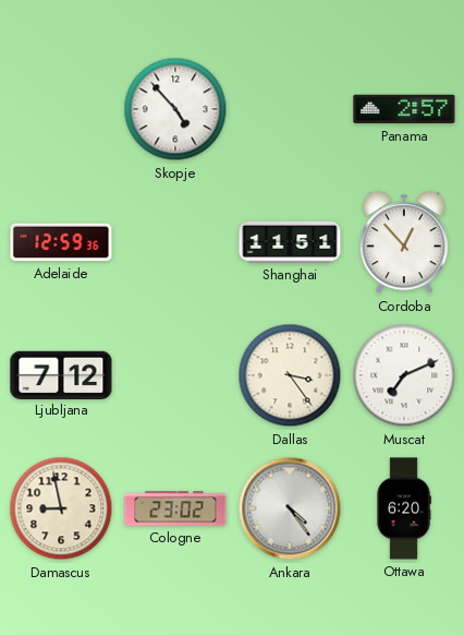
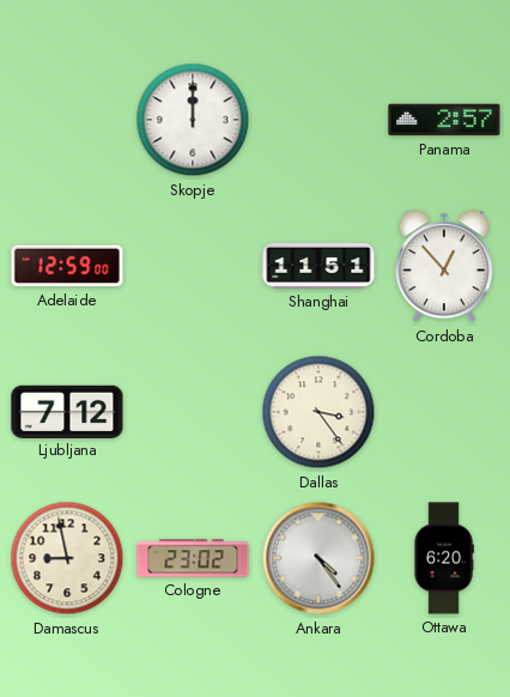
Skopje: 4:53 -> 12:00
Adelaide: 12:59:36 -> 12:59:00
Muscat: 7:11 -> none
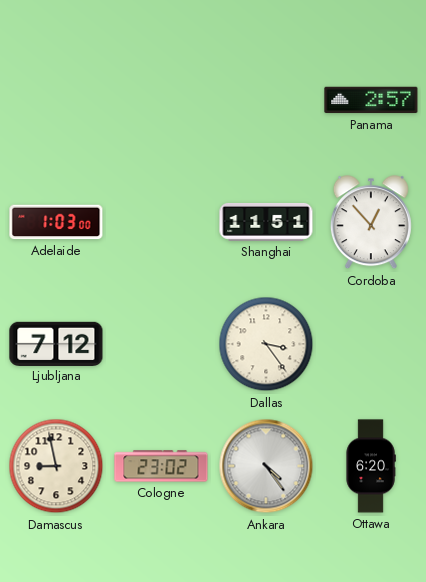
Skopje: 12:00 -> none
Adelaide: 12:59 -> 1:03
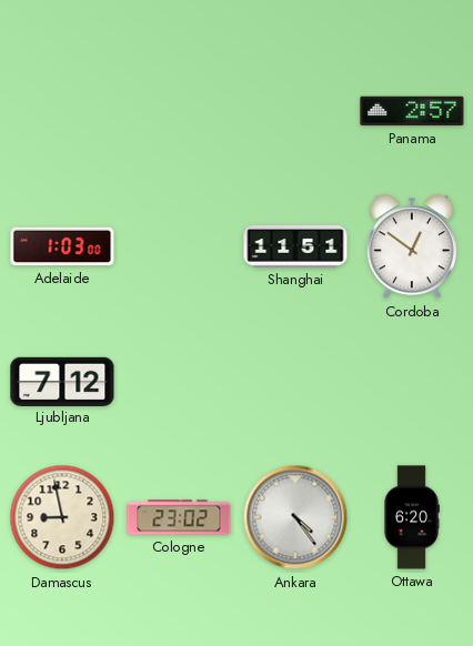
Cordoba: 12:53 -> 12:51
Dallas: 3:24 -> none
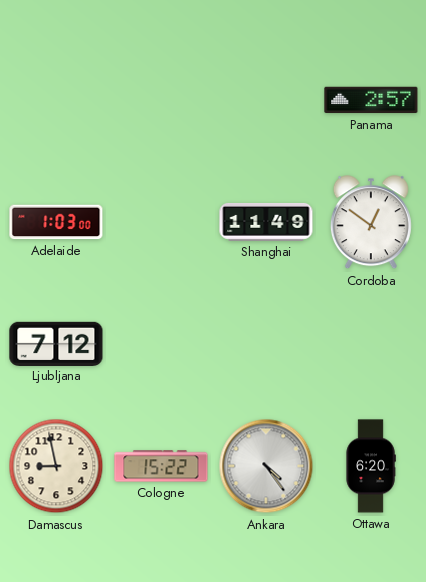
Shanghai: 11:51 -> 11:49
Cologne: 23:02 -> 15:22
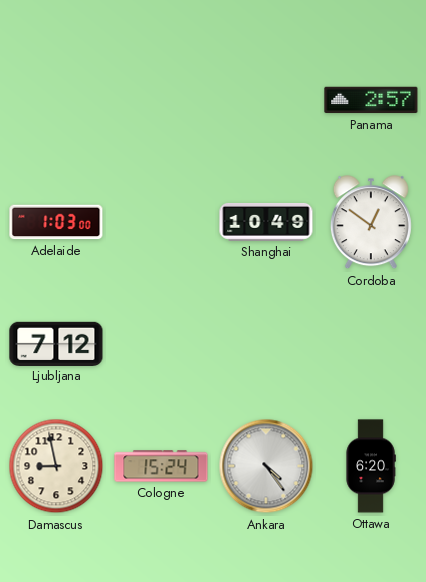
Shanghai: 11:49 -> 10:49
Cologne: 15:22 -> 15:24
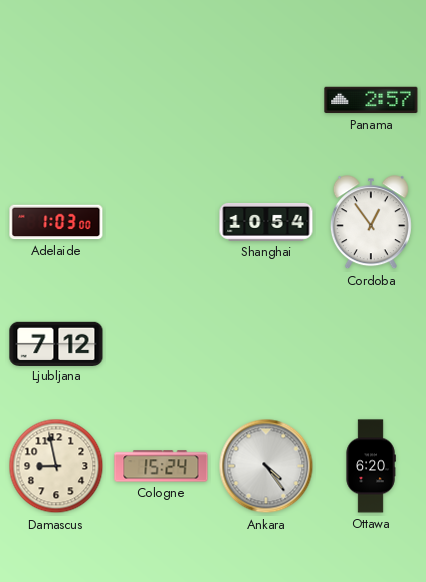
Shanghai: 10:49 -> 10:54
Cordoba: 12:51 -> 12:54
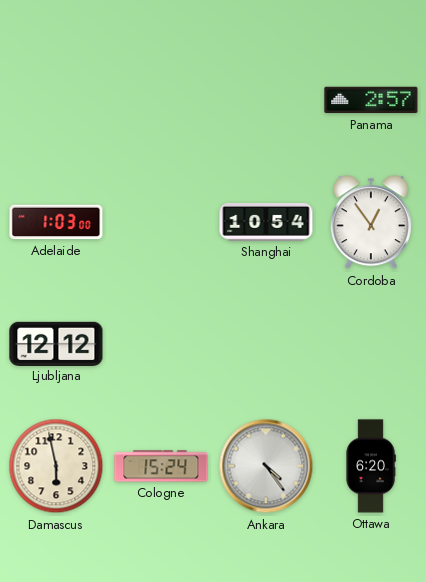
Ljubljana: 7:12 -> 12:12
Damascus: 8:58 -> 5:58
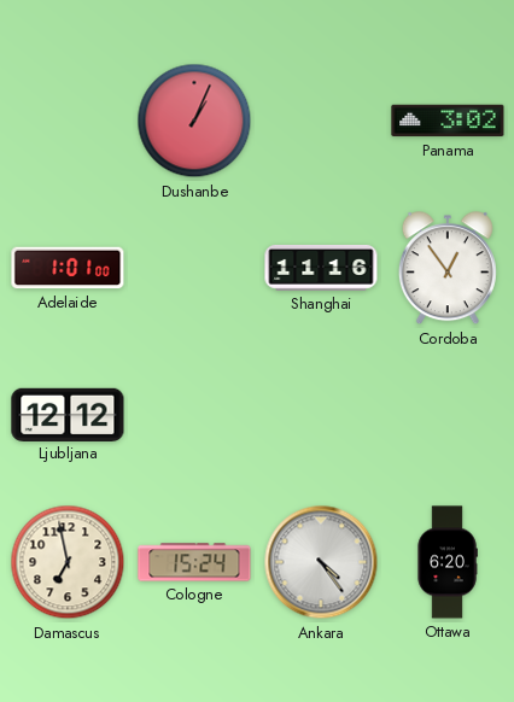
Dushanbe: none -> 1:04
Panama: 2:57 -> 3:02
Adelaide: 1:03 -> 1:01
Shanghai: 10:54 -> 11:16
Damascus: 5:58 -> 6:58
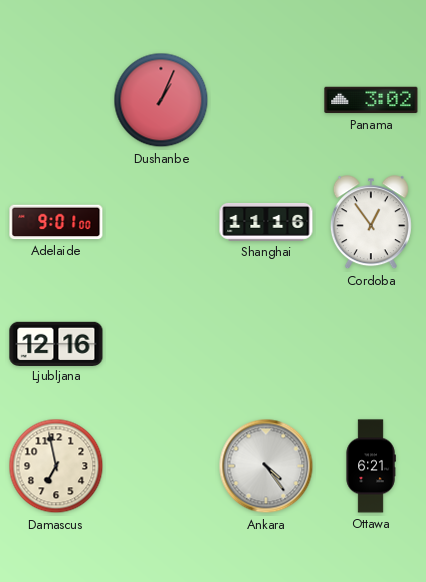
Adelaide: 1:01 -> 9:01
Ljubljana: 12:12 -> 12:16
Cologne: 15:24 -> none
Ottawa: 6:20 -> 6:21
